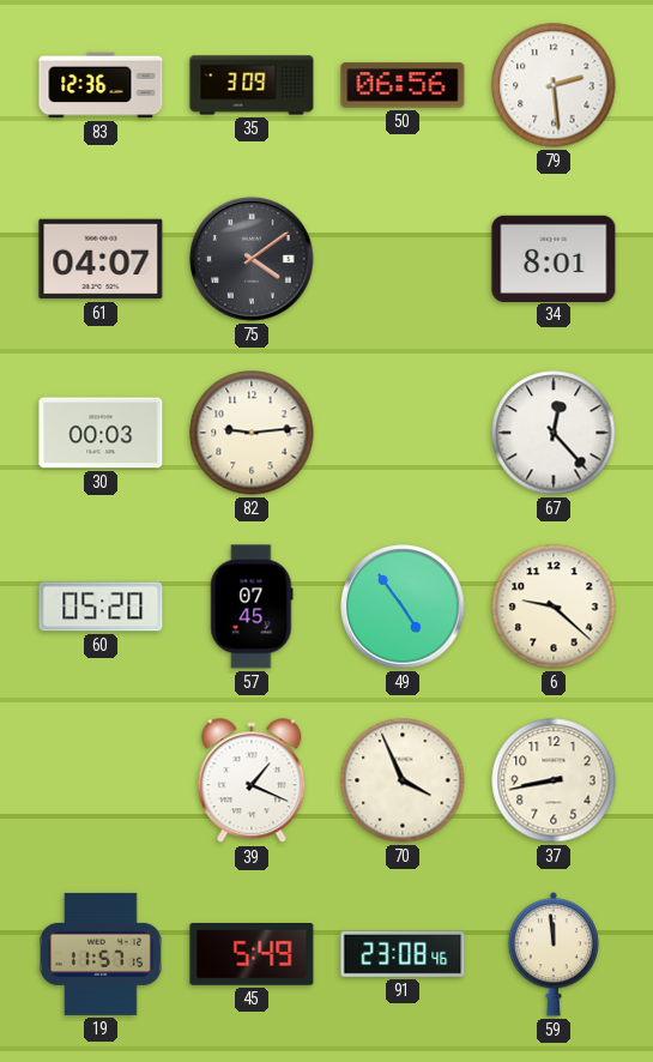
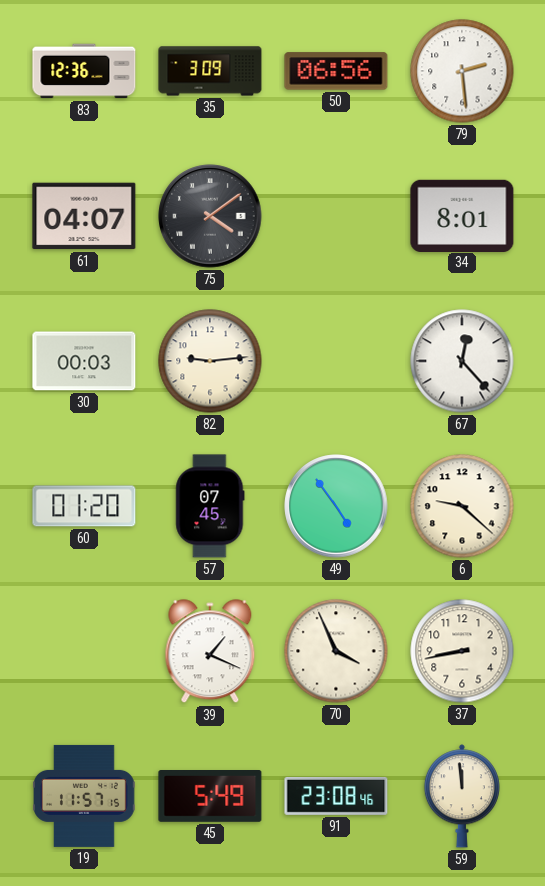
60: 05:20 -> 01:20
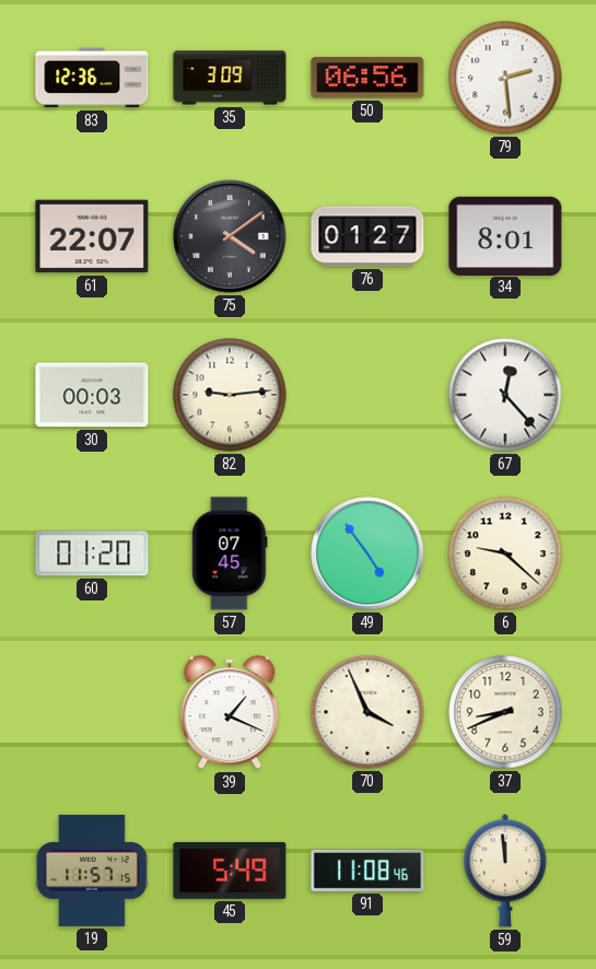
61: 04:07 -> 22:07
76: none -> 01:27
37: 8:43 -> 8:41
91: 23:08 -> 11:08
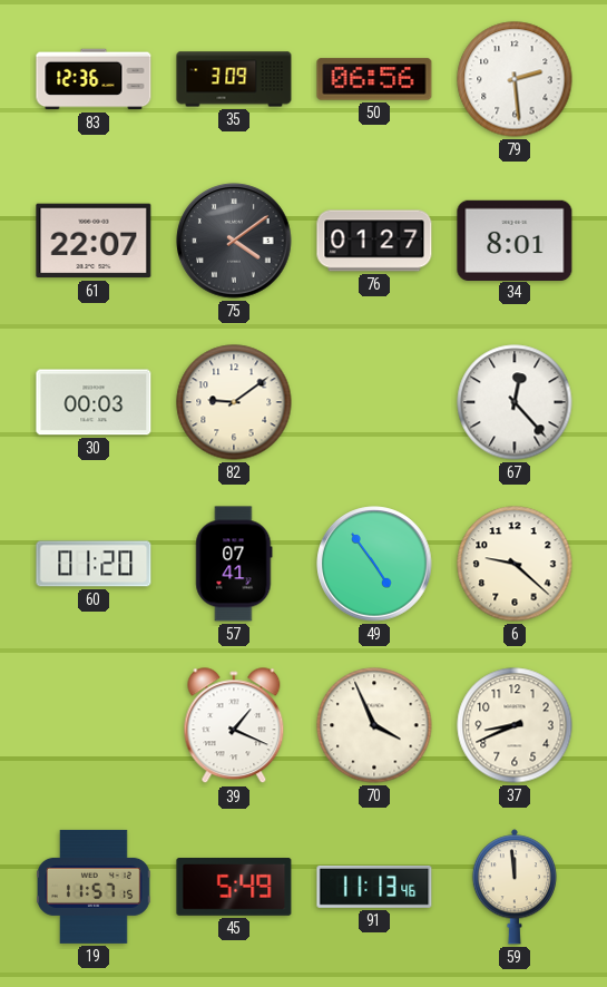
82: 9:14 -> 9:09
57: 07:45 -> 07:41
91: 11:08 -> 11:13
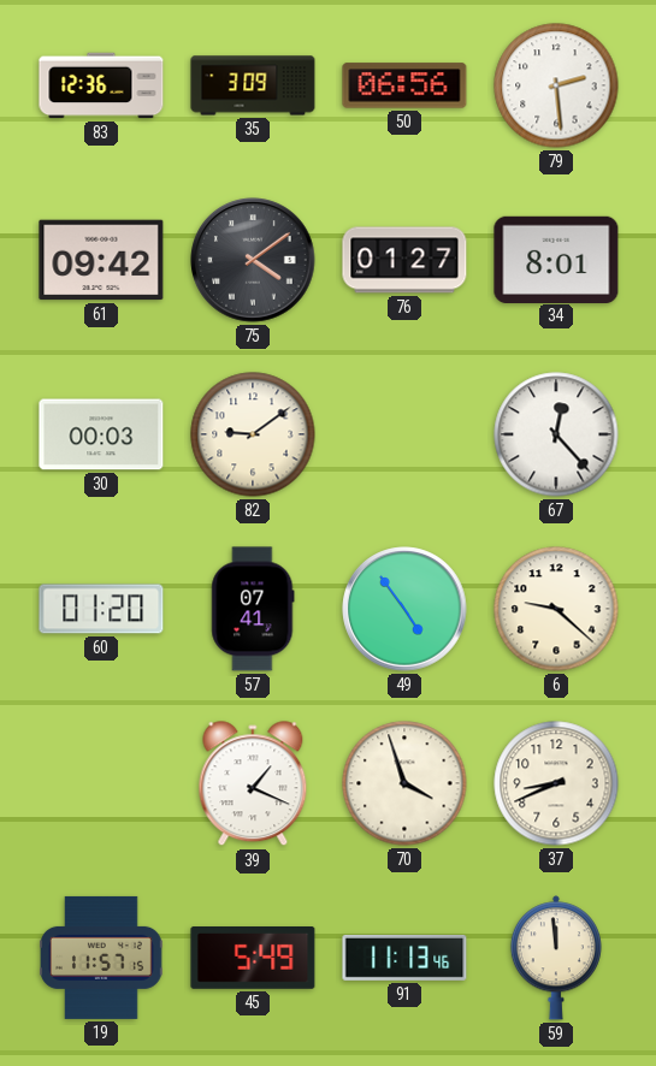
61: 22:07 -> 09:42
70: 3:56 -> 3:57
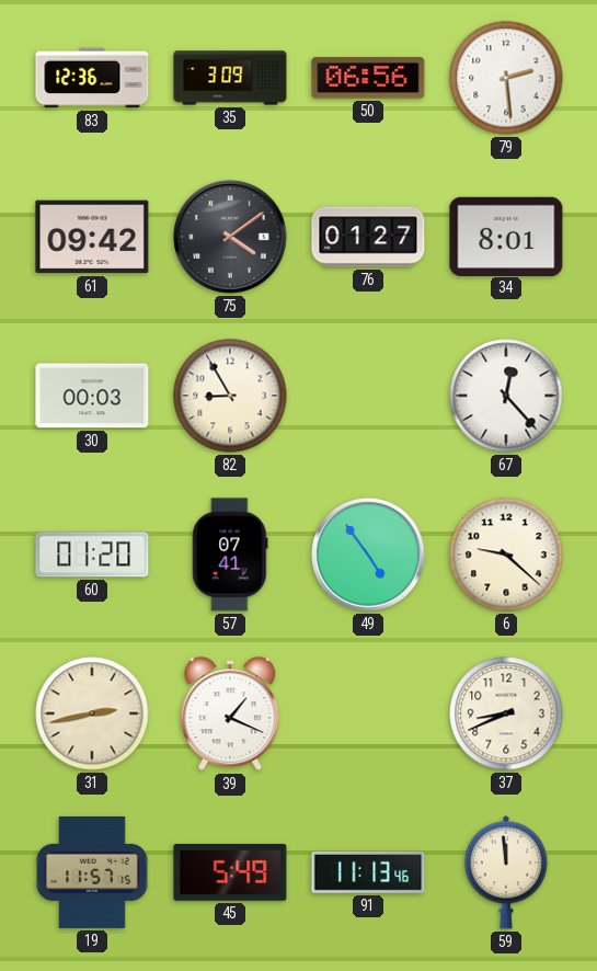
82: 9:09 -> 8:55
31: none -> 2:43
70: 3:57 -> none
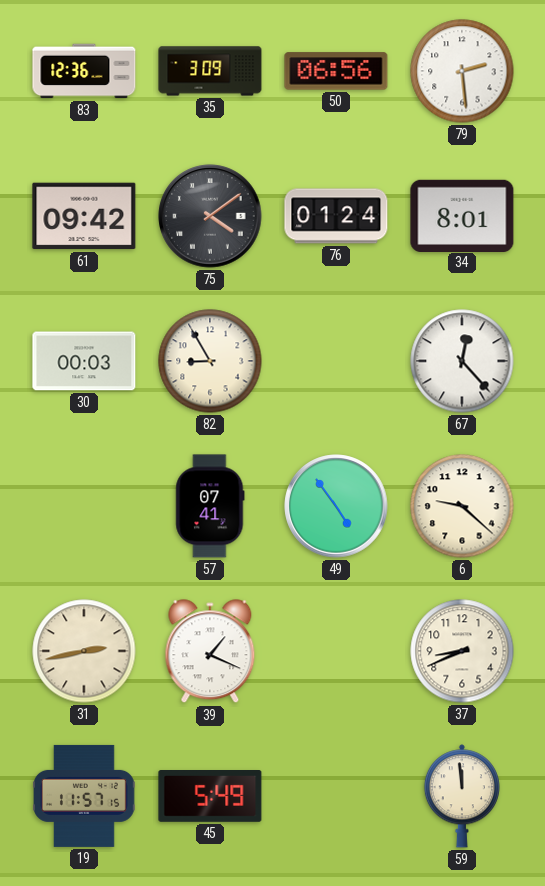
76: 01:27 -> 01:24
60: 01:20 -> none
91: 11:13 -> none
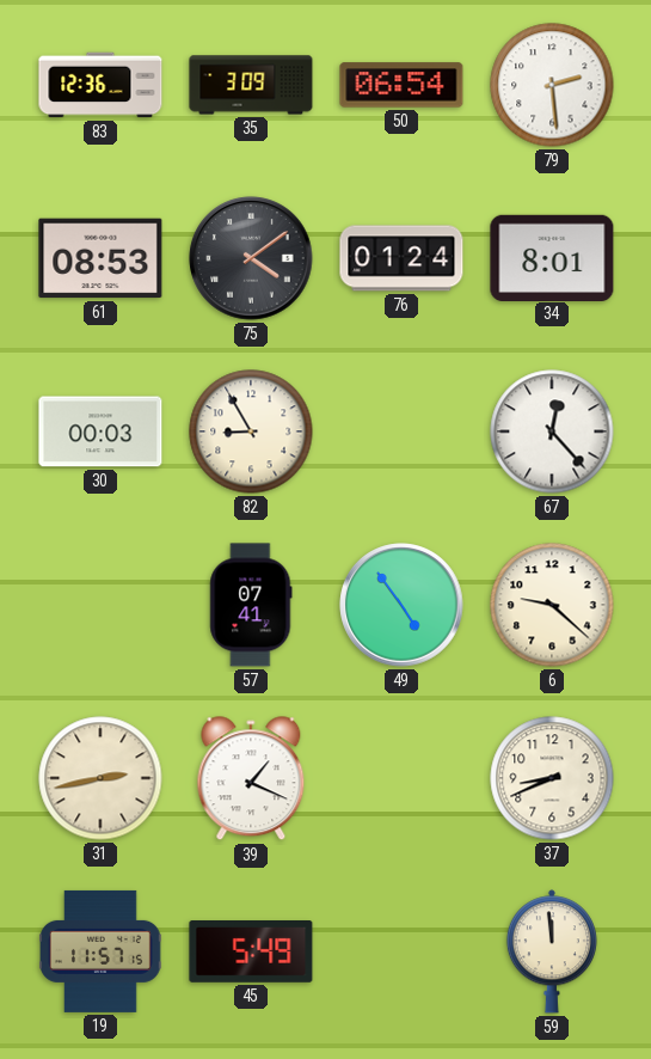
50: 06:56 -> 06:54
61: 09:42 -> 08:53
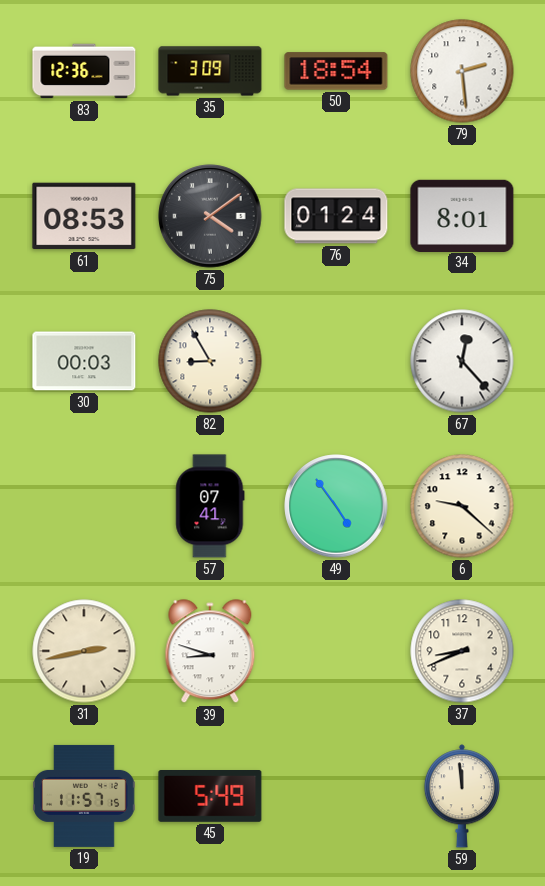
50: 06:54 -> 18:54
39: 1:19 -> 8:48
